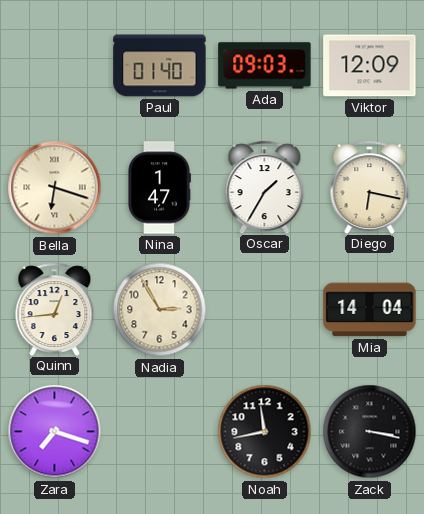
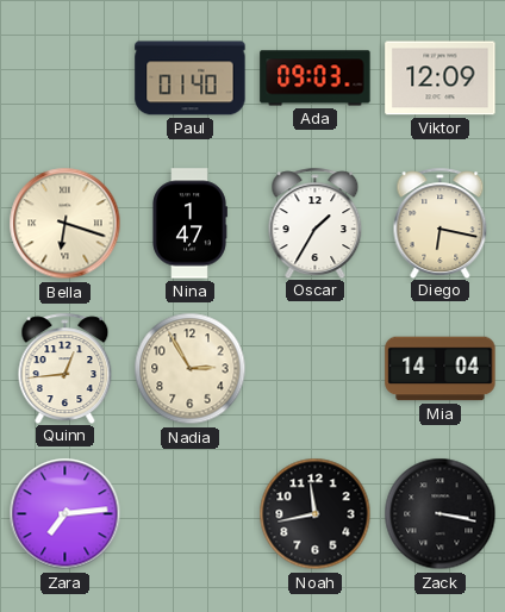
Zara: 7:18 -> 7:14
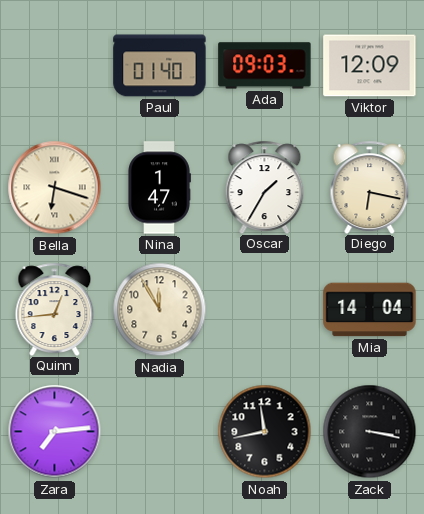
Nadia: 2:55 -> 11:55
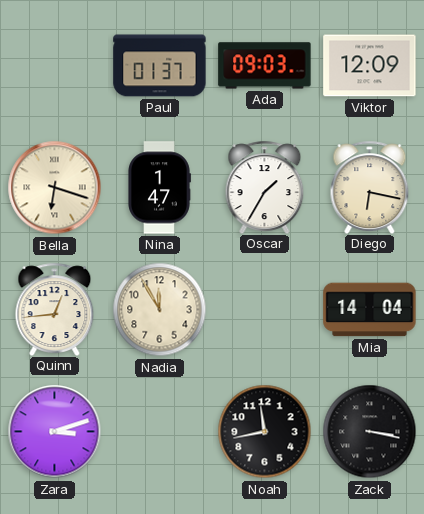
Paul: 01:40 -> 01:37
Zara: 7:14 -> 3:12
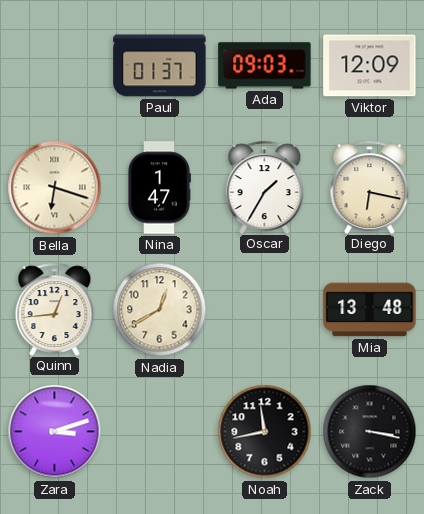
Nadia: 11:55 -> 12:40
Mia: 14:04 -> 13:48
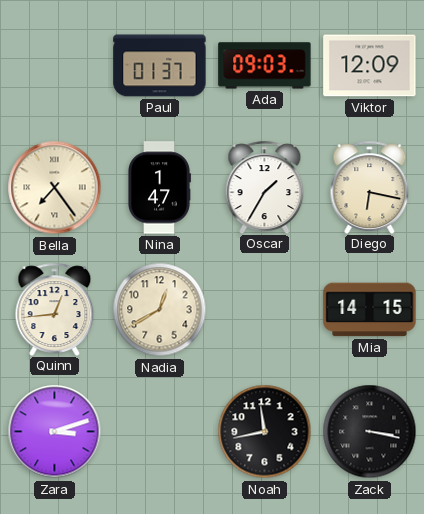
Bella: 6:18 -> 7:24
Mia: 13:48 -> 14:15
